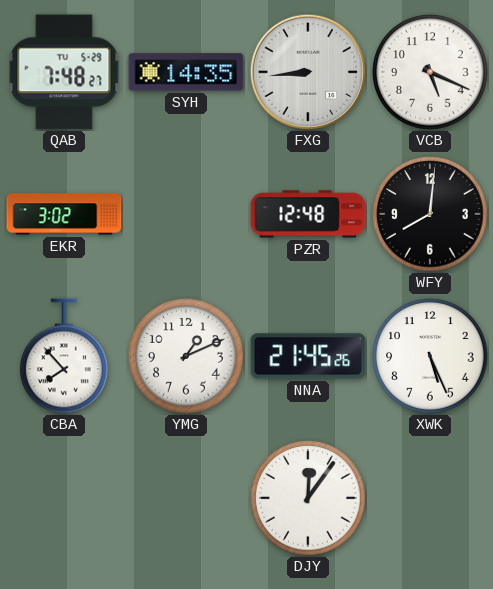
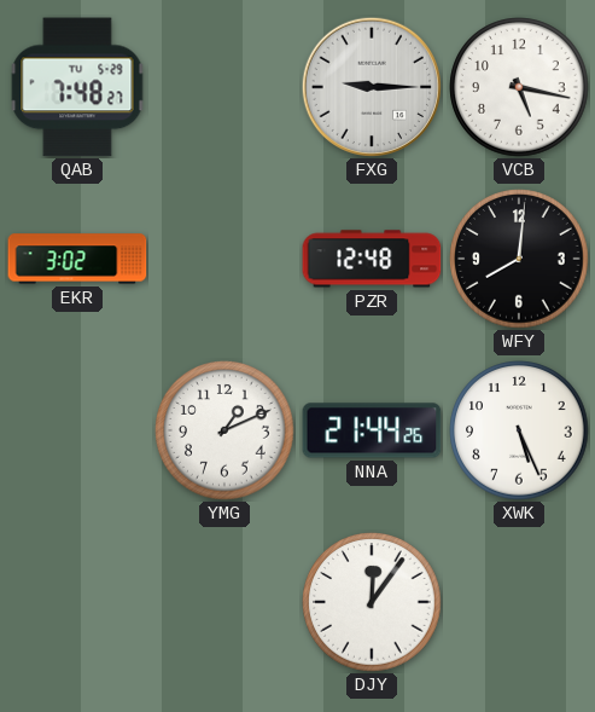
SYH: 14:35 -> none
FXG: 8:44 -> 9:15
VCB: 5:19 -> 5:17
CBA: 7:53 -> none
NNA: 21:45 -> 21:44
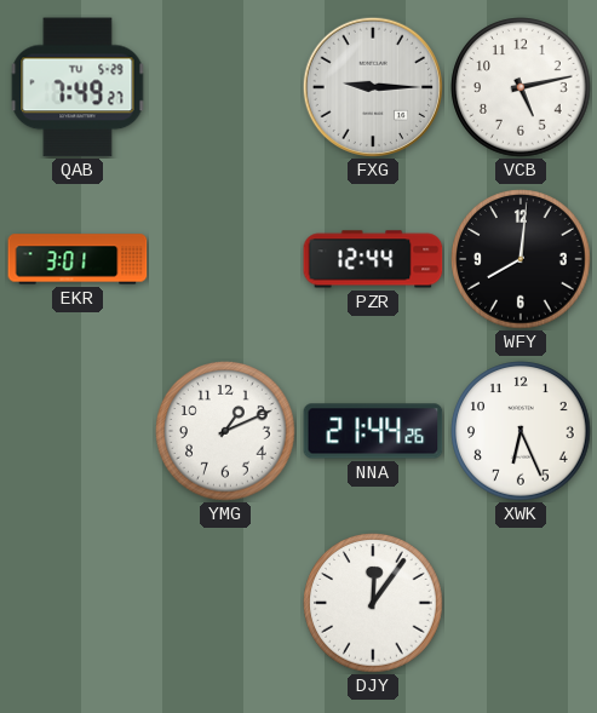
QAB: 7:48 -> 7:49
VCB: 5:17 -> 5:13
EKR: 3:02 -> 3:01
PZR: 12:48 -> 12:44
XWK: 5:26 -> 6:26
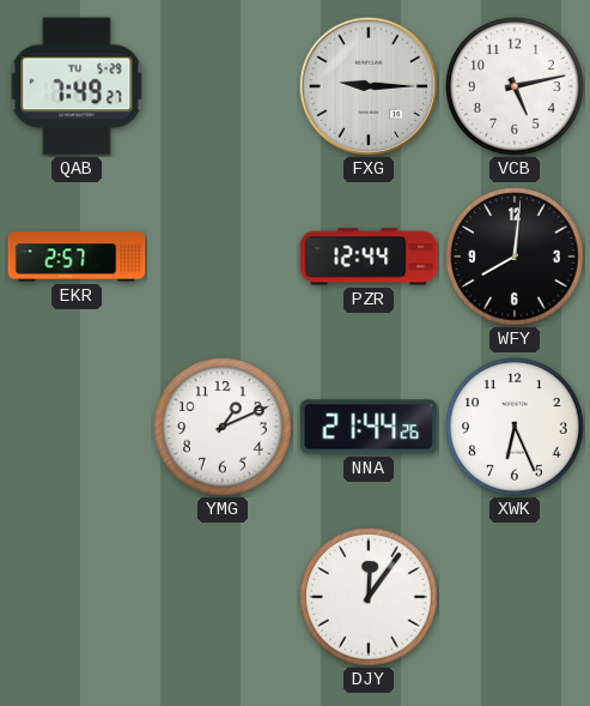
EKR: 3:01 -> 2:57
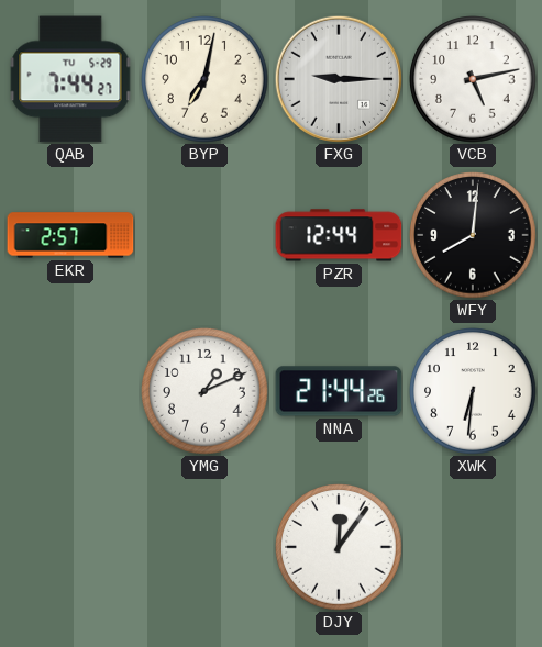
QAB: 7:49 -> 7:44
BYP: none -> 7:02
XWK: 6:26 -> 6:31
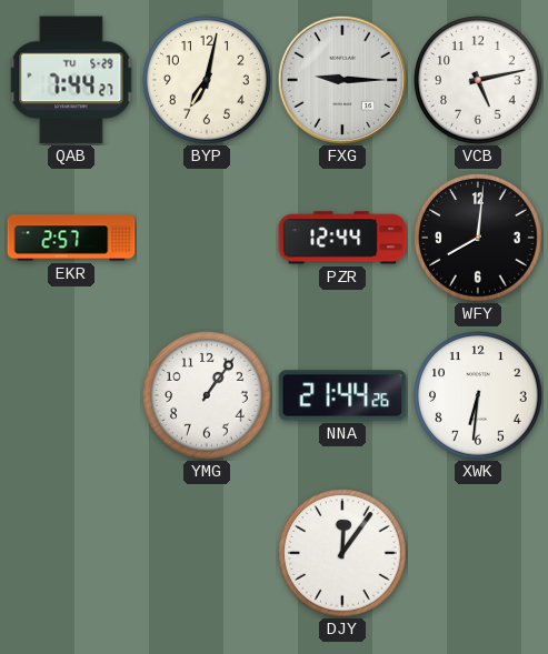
YMG: 1:11 -> 1:06
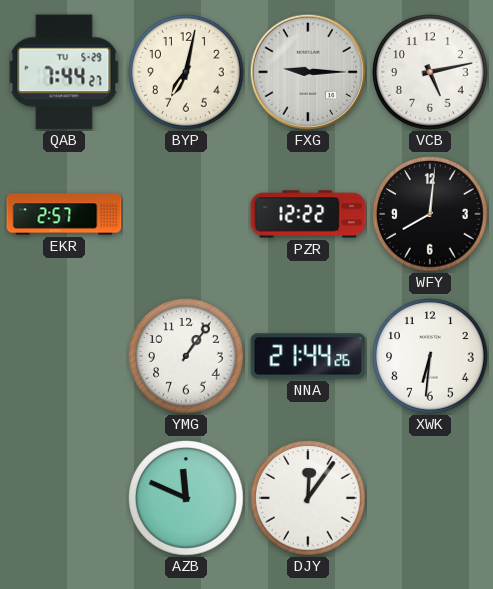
PZR: 12:44 -> 12:22
AZB: none -> 11:49
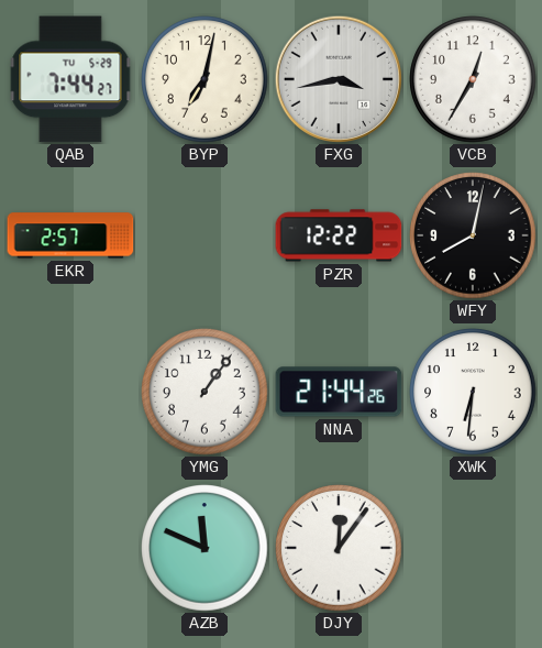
FXG: 9:15 -> 3:43
VCB: 5:13 -> 12:35
WFY: 8:01 -> 8:02
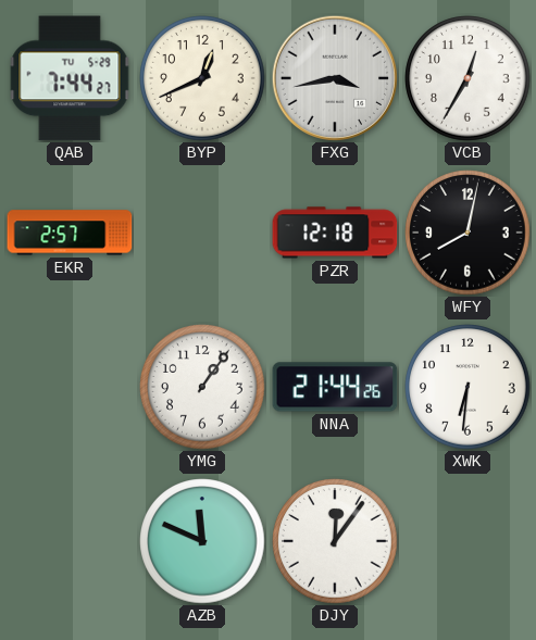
BYP: 7:02 -> 12:41
PZR: 12:22 -> 12:18
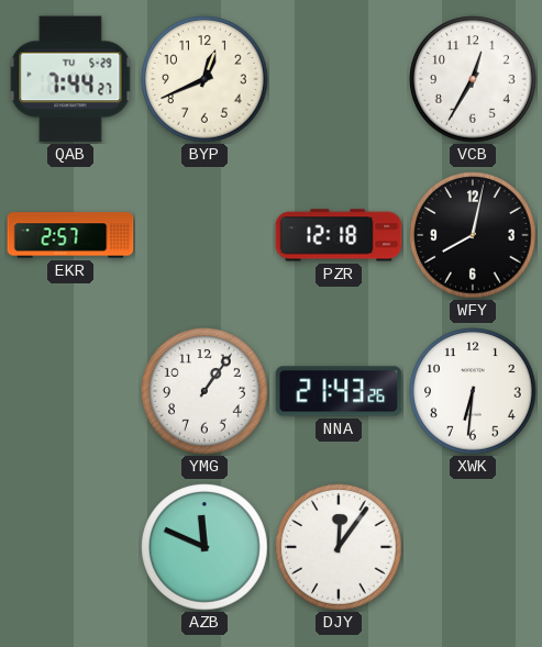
FXG: 3:43 -> none
NNA: 21:44 -> 21:43
